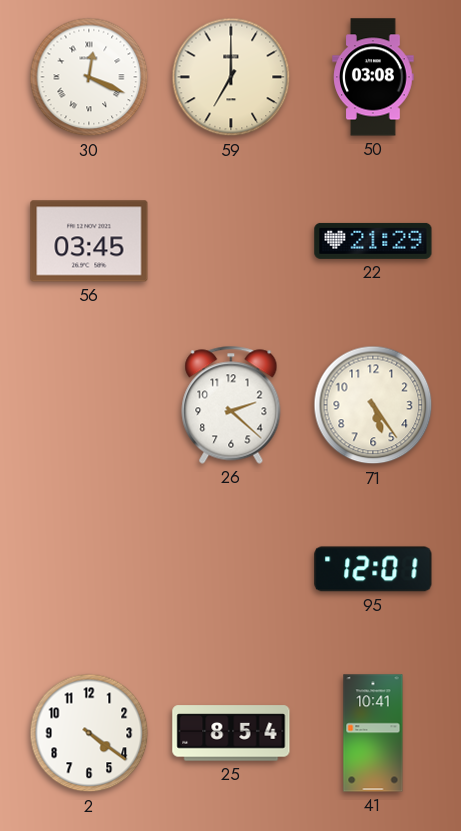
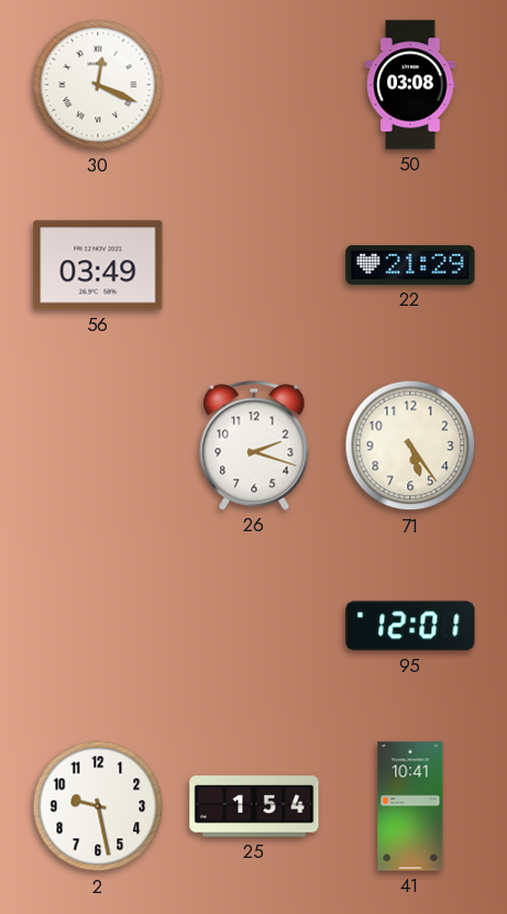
59: 7:00 -> none
56: 03:45 -> 03:49
26: 2:22 -> 2:18
2: 4:21 -> 9:28
25: 8:54 -> 1:54
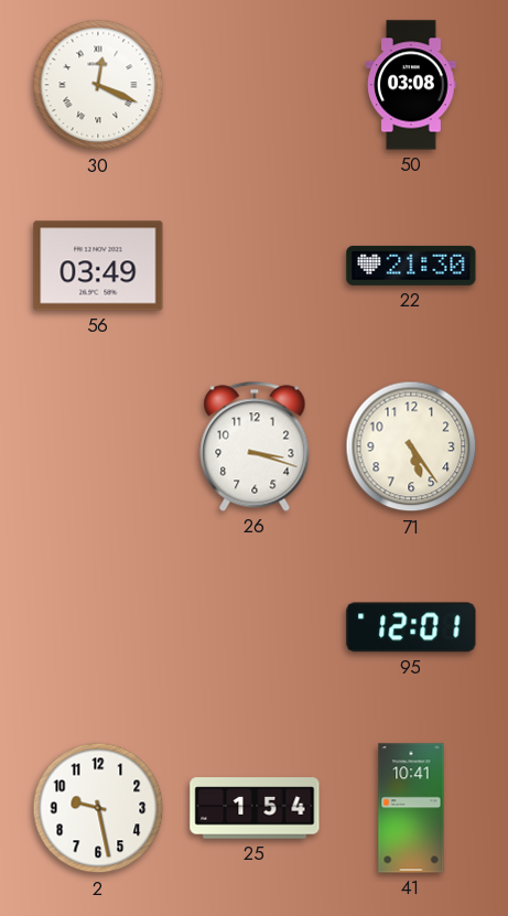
22: 21:29 -> 21:30
26: 2:18 -> 3:18
